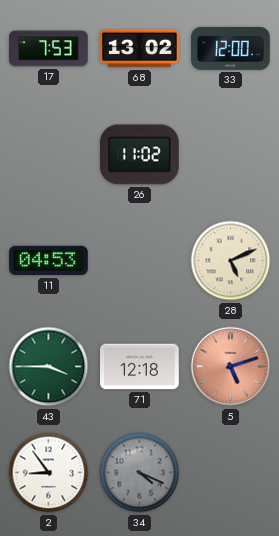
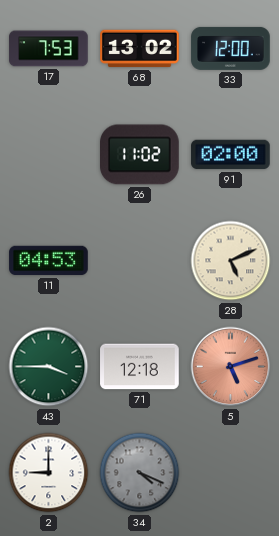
91: none -> 02:00
2: 8:54 -> 9:00
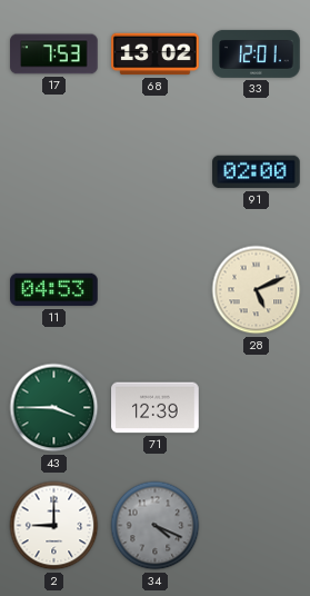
33: 12:00 -> 12:01
26: 11:02 -> none
71: 12:18 -> 12:39
5: 5:12 -> none
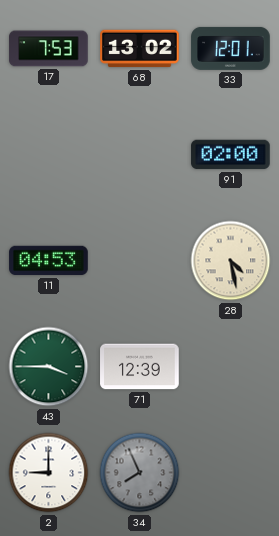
28: 5:11 -> 4:28
34: 4:19 -> 7:56
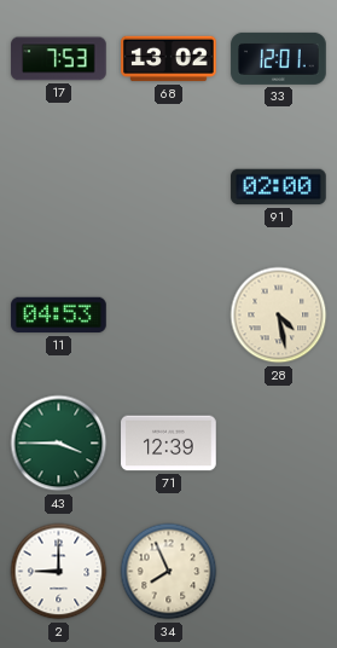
34 dial: grey -> cream
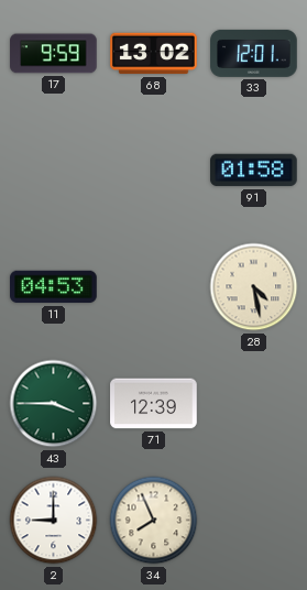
17: 7:53 -> 9:59
91: 02:00 -> 01:58
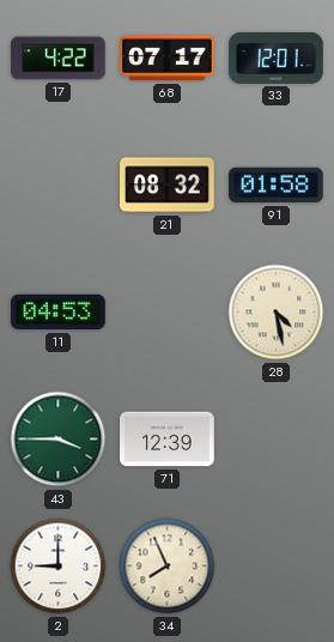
17: 9:59 -> 4:22
68: 13:02 -> 07:17
21: none -> 08:32
